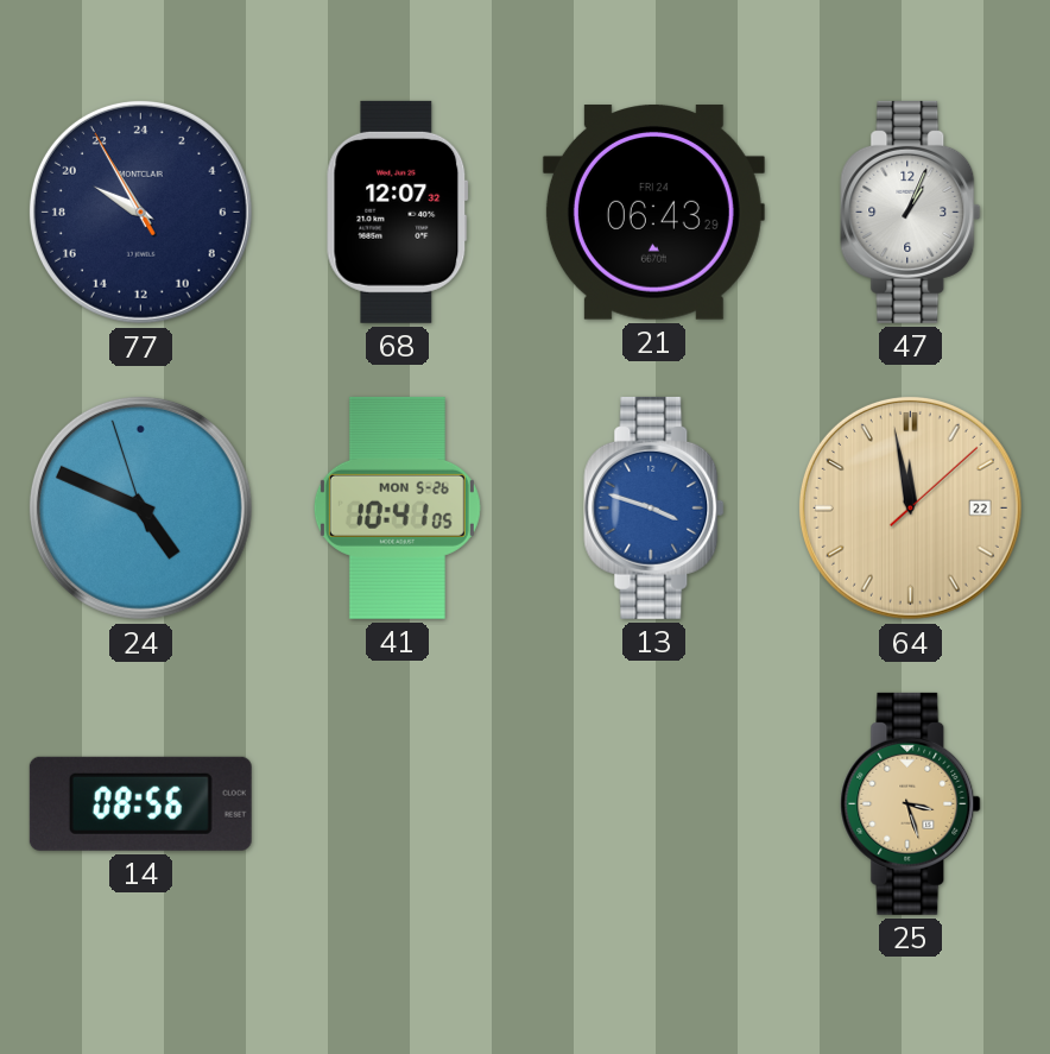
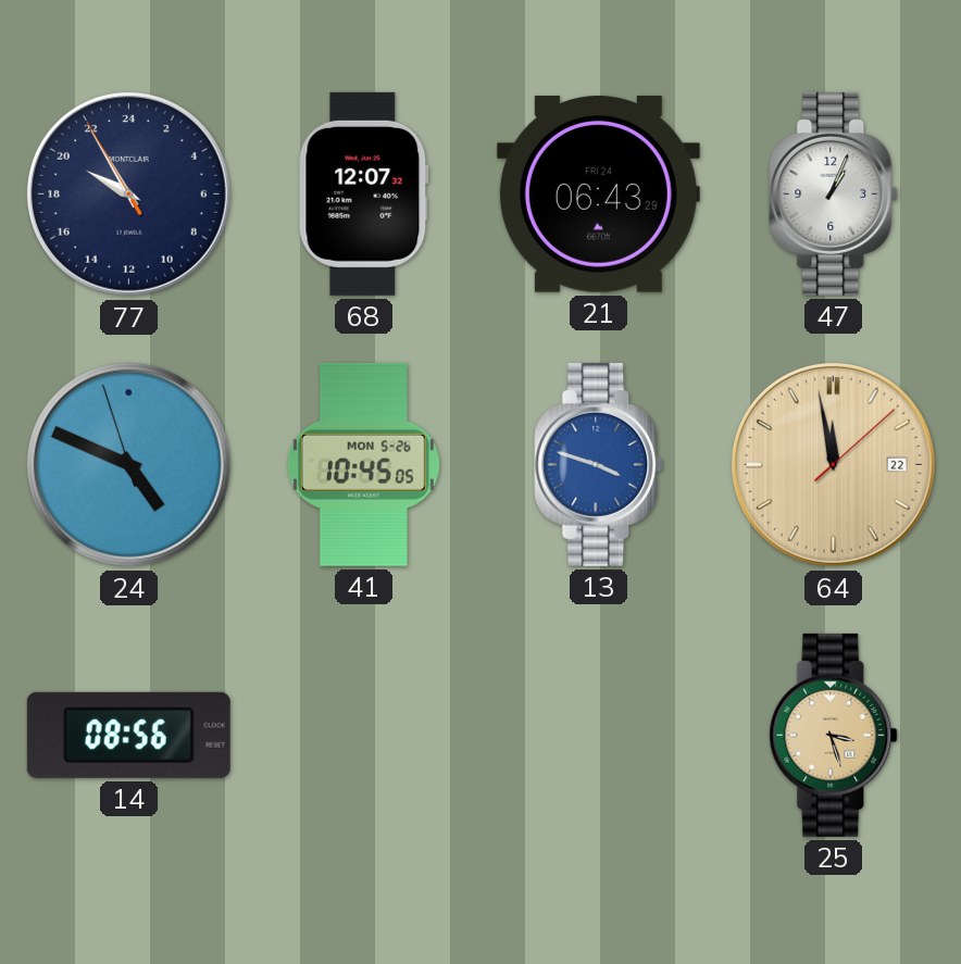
41: 10:41 -> 10:45
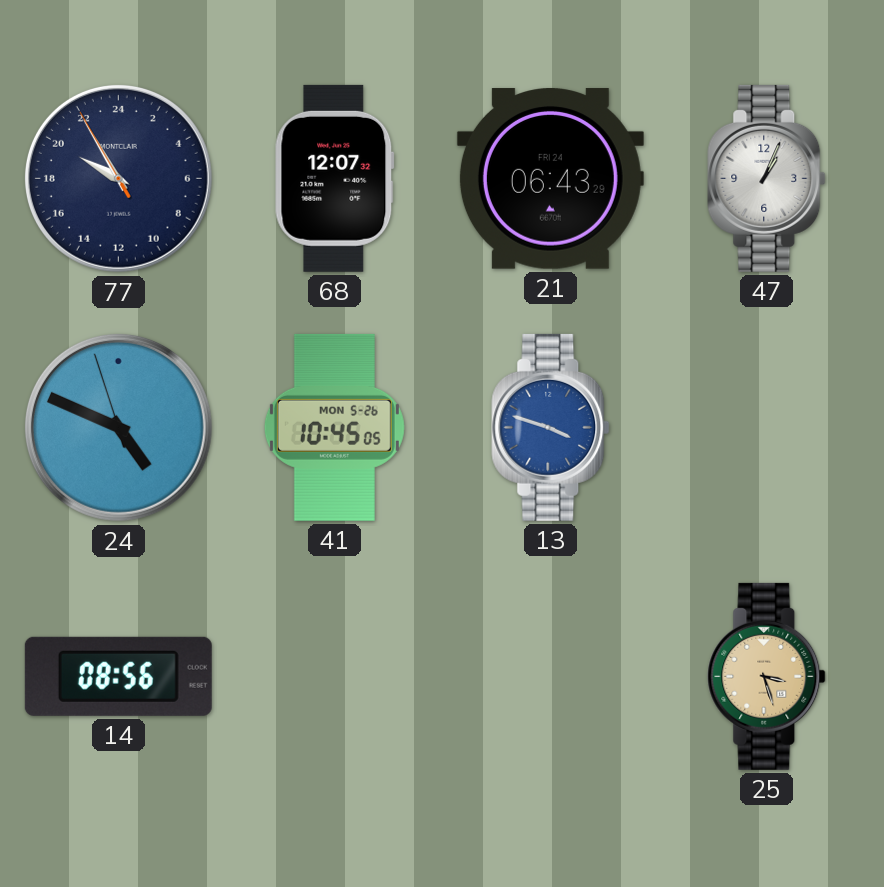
64: 11:58 -> none
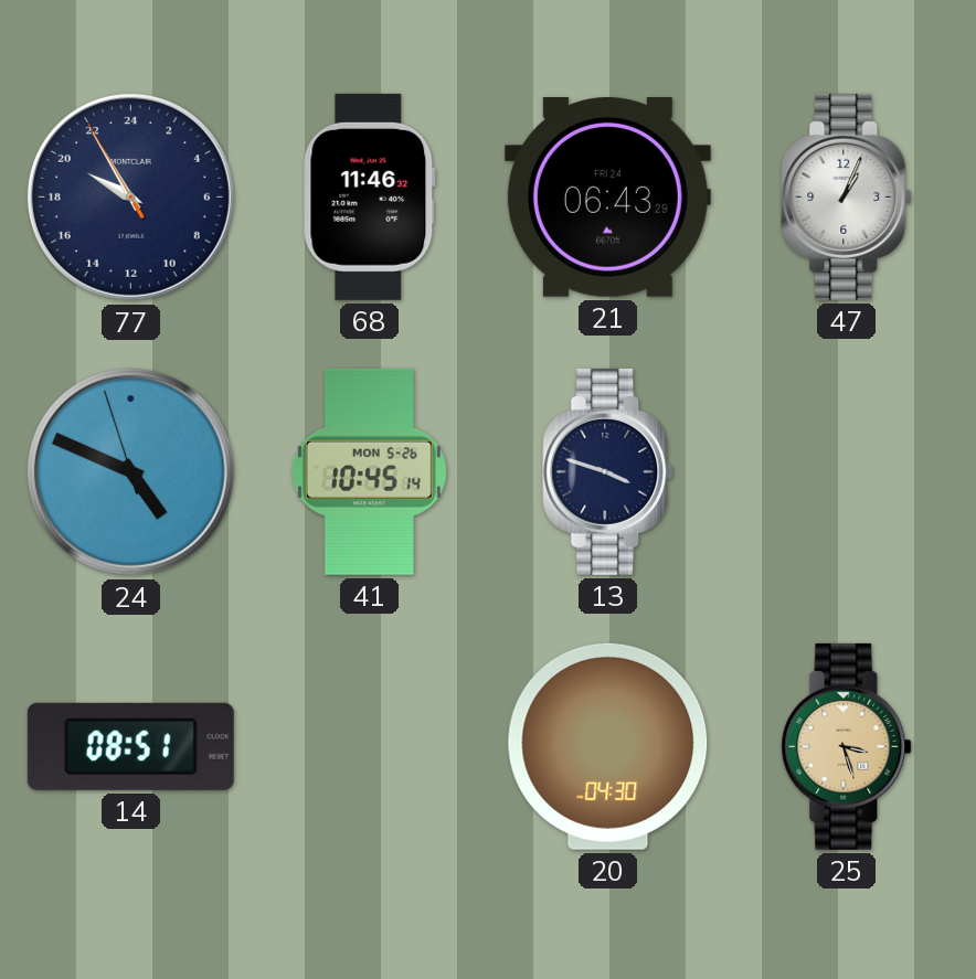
68: 12:07 -> 11:46
41: 10:45:05 -> 10:45:14
13 dial: blue -> navy
14: 08:56 -> 08:51
20: none -> 04:30
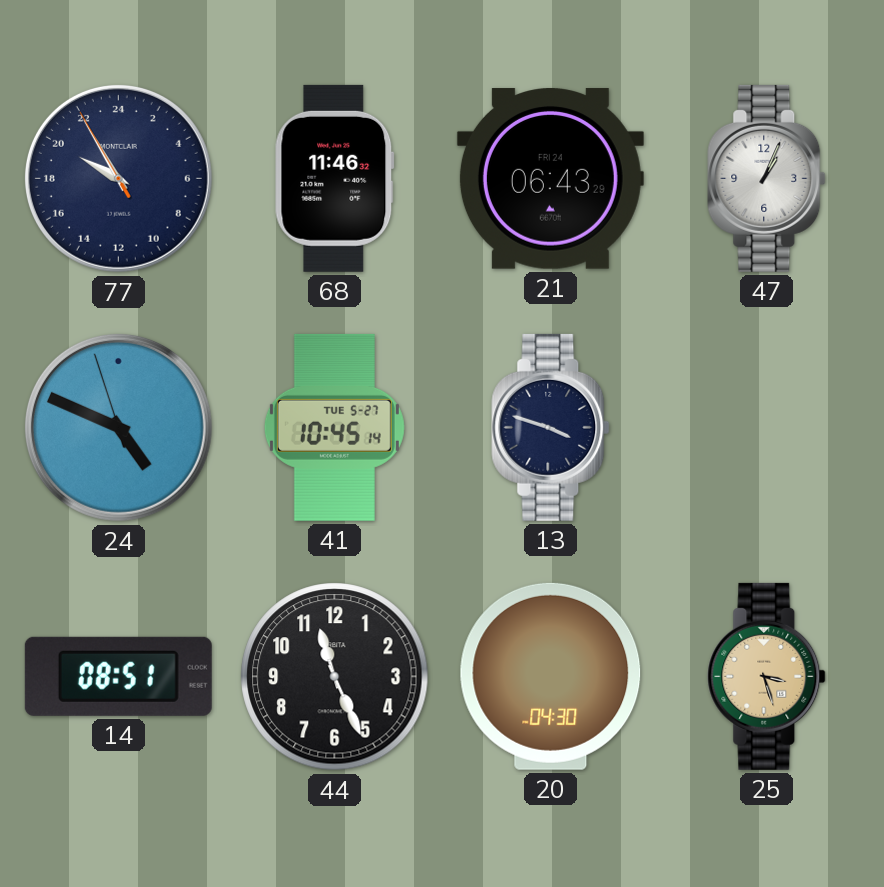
41 date: MON 5-26 -> TUE 5-27
44: none -> 11:26
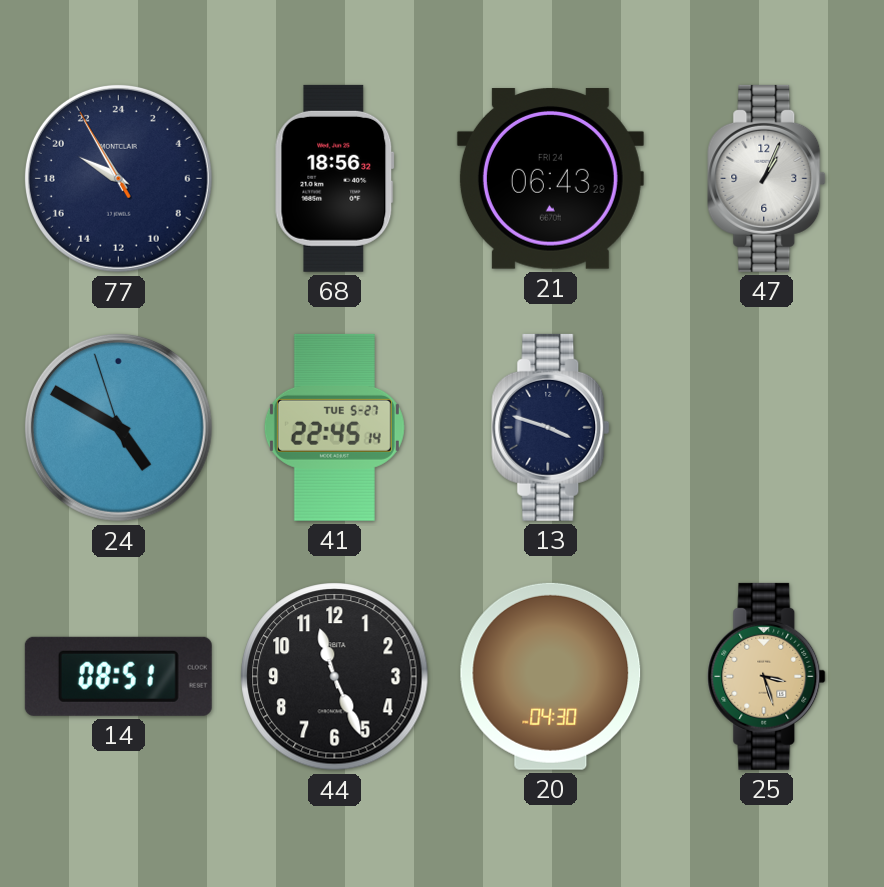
68: 11:46 -> 18:56
24: 4:48 -> 4:49
41: 10:45 -> 22:45
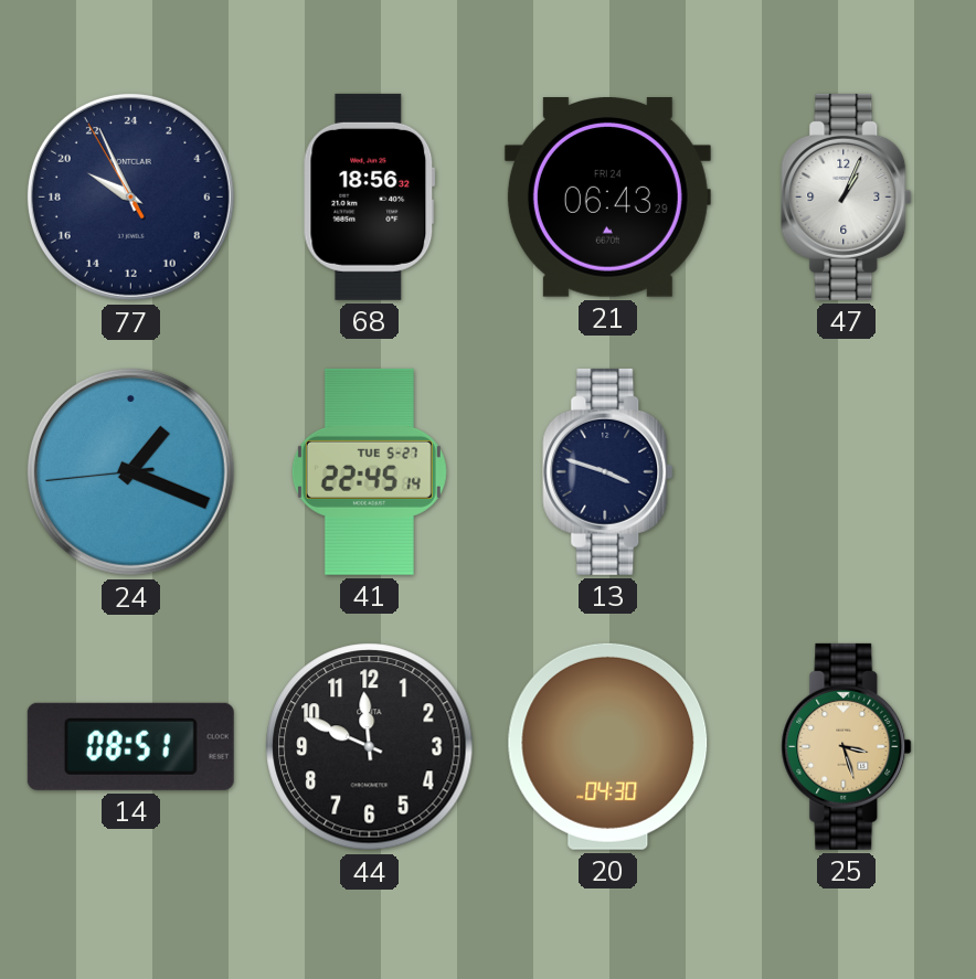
77: 19:54 -> 19:55
24: 4:49 -> 1:18
44: 11:26 -> 11:49
